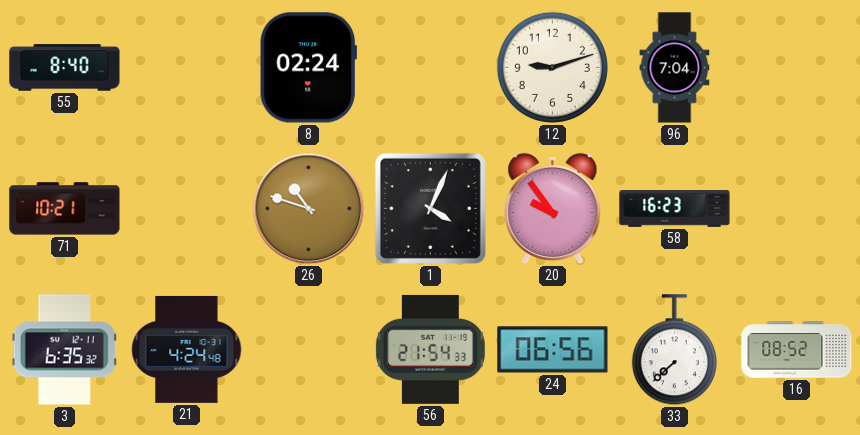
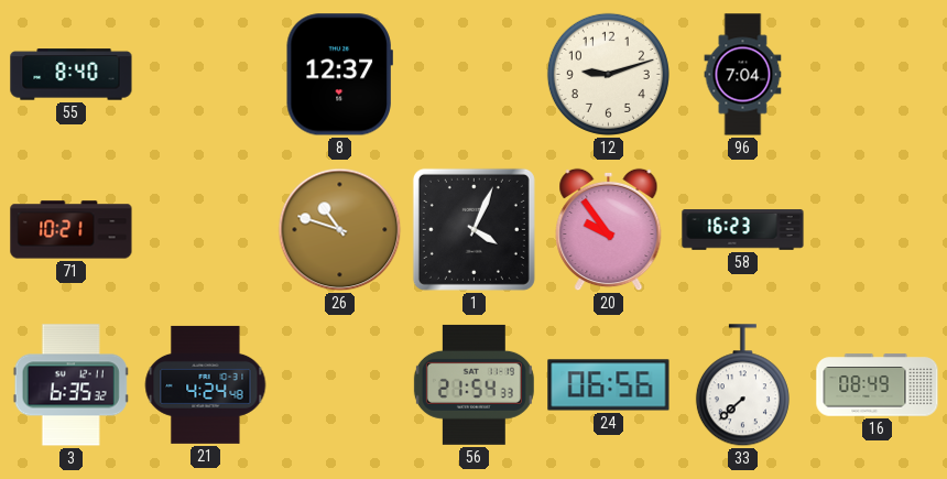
8: 02:24 -> 12:37
16: 08:52 -> 08:49
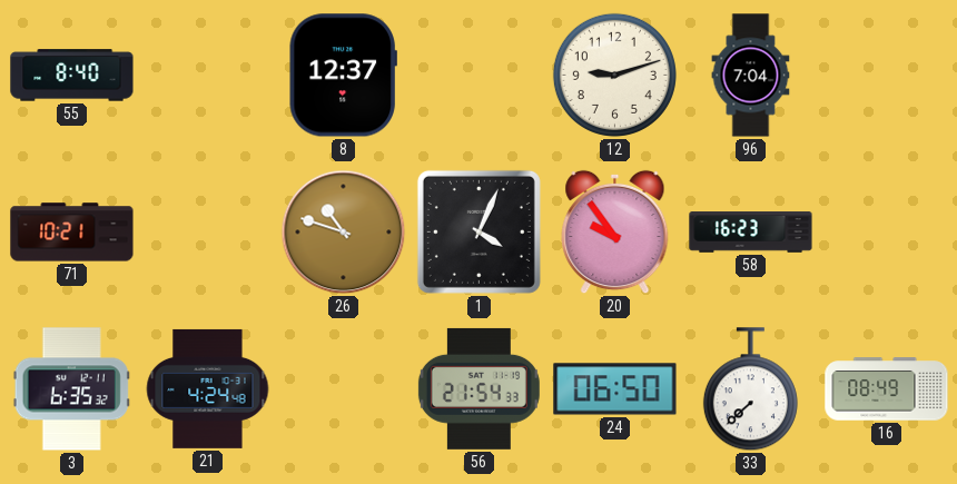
24: 06:56 -> 06:50
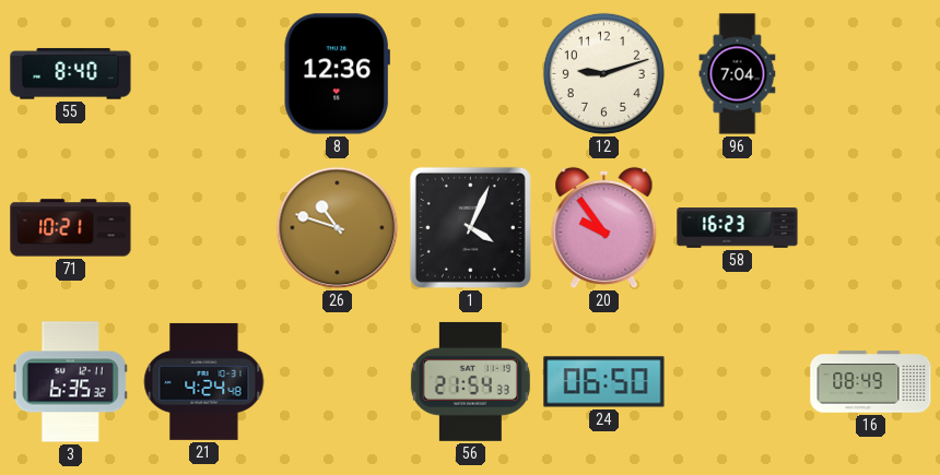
8: 12:37 -> 12:36
33: 7:38 -> none
